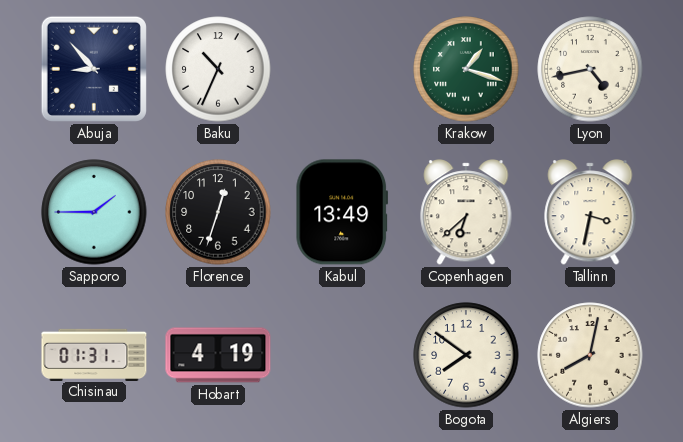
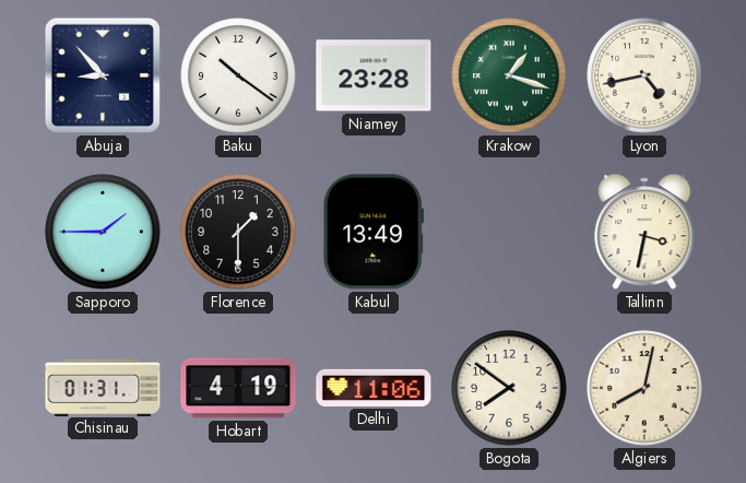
Baku: 10:34 -> 10:21
Niamey: none -> 23:28
Florence: 12:33 -> 1:30
Copenhagen: 6:38 -> none
Delhi: none -> 11:06
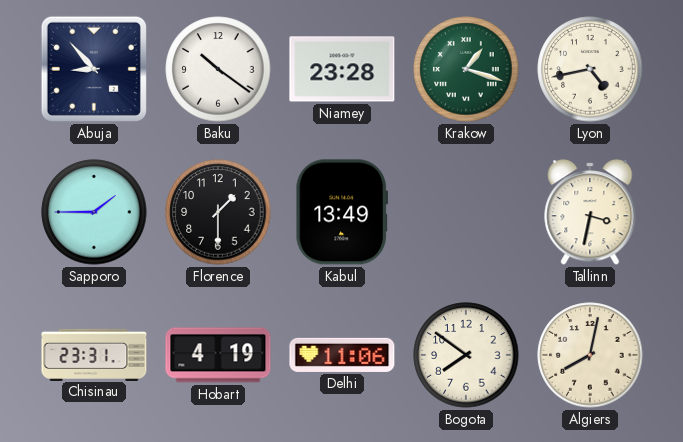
Chisinau: 01:31 -> 23:31
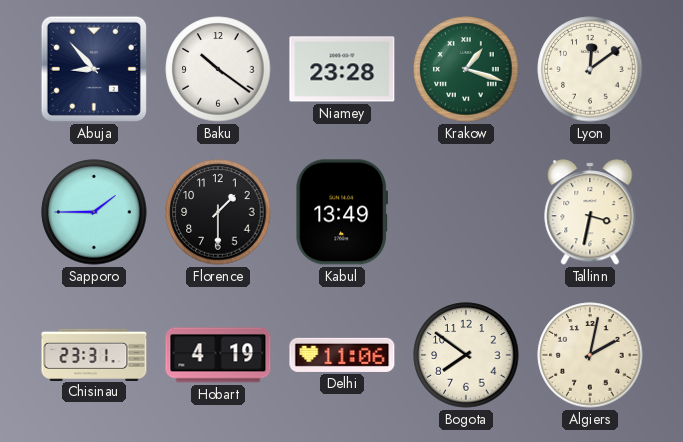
Lyon: 4:43 -> 12:09
Algiers: 8:02 -> 2:02
